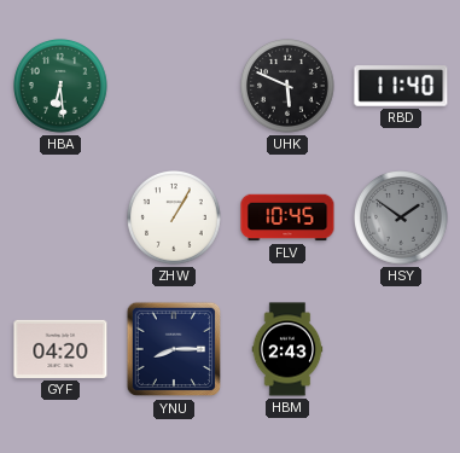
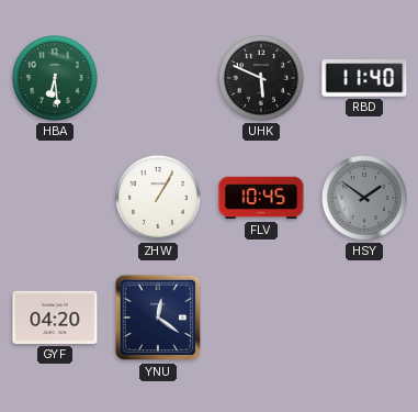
YNU: 8:15 -> 12:21
HBM: 2:43 -> none
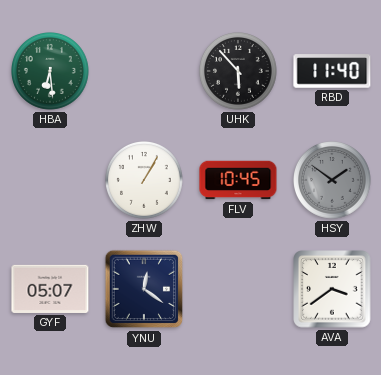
UHK: 5:49 -> 5:53
GYF: 04:20 -> 05:07
AVA: none -> 3:39
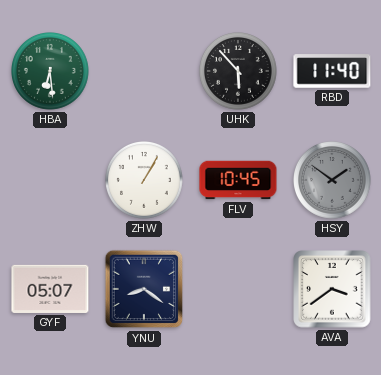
YNU: 12:21 -> 8:21
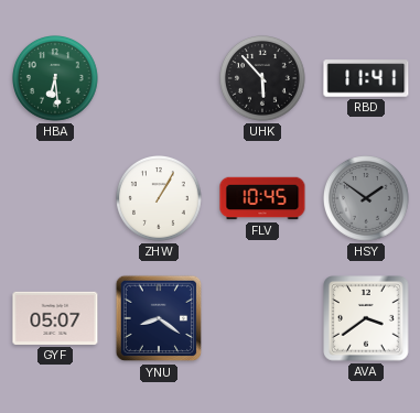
RBD: 11:40 -> 11:41
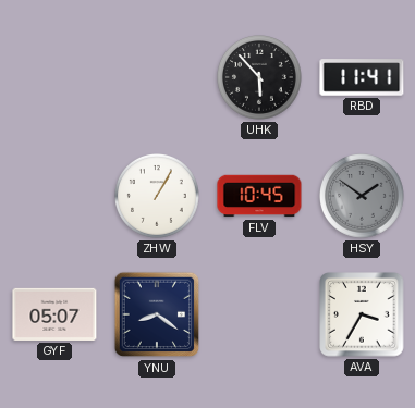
HBA: 6:29 -> none
AVA: 3:39 -> 3:35
